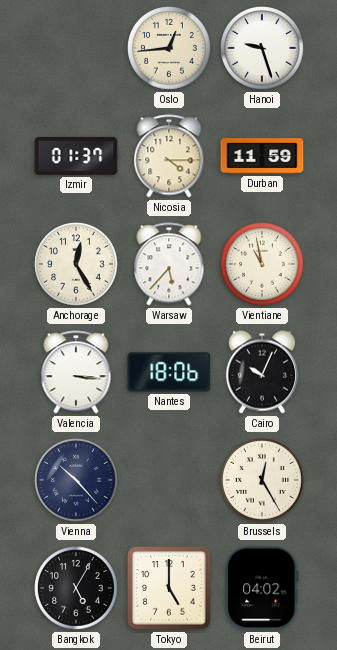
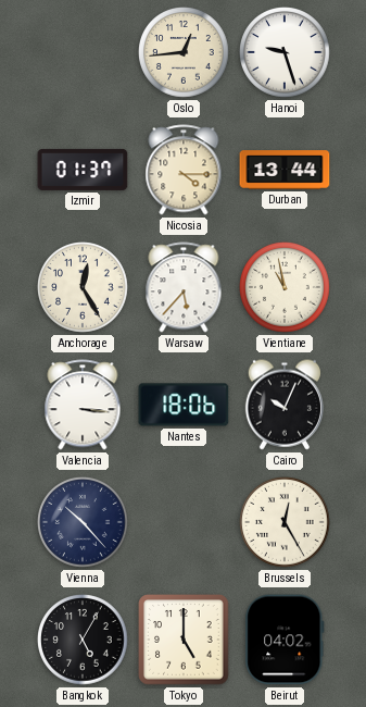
Durban: 11:59 -> 13:44
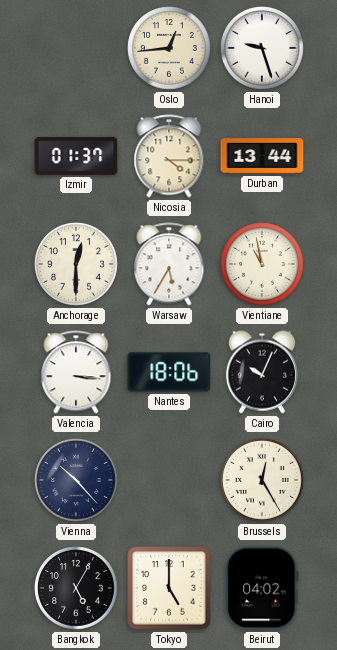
Anchorage: 12:25 -> 12:30
Warsaw: 5:37 -> 5:35
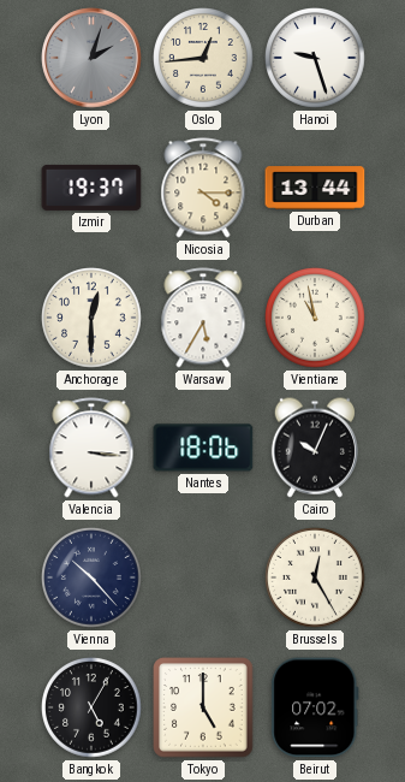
Lyon: none -> 2:03
Izmir: 01:37 -> 19:37
Beirut: 04:02 -> 07:02
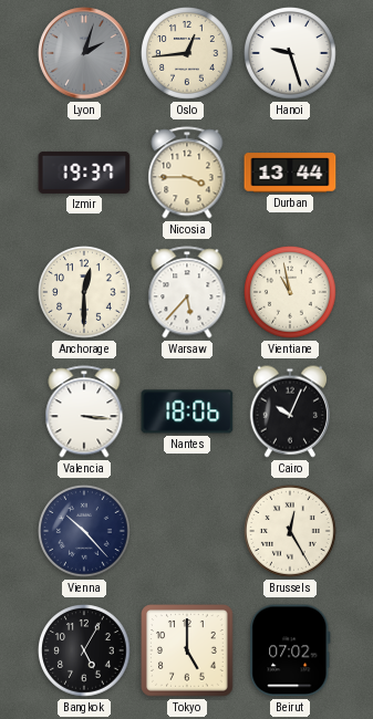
Nicosia: 4:15 -> 3:45
Warsaw: 5:35 -> 5:37
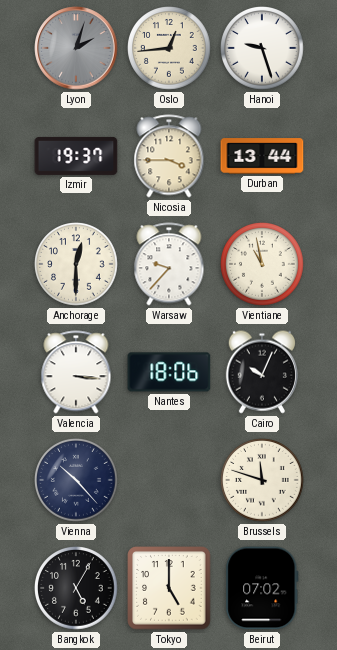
Warsaw: 5:37 -> 9:37
Brussels: 12:25 -> 11:48
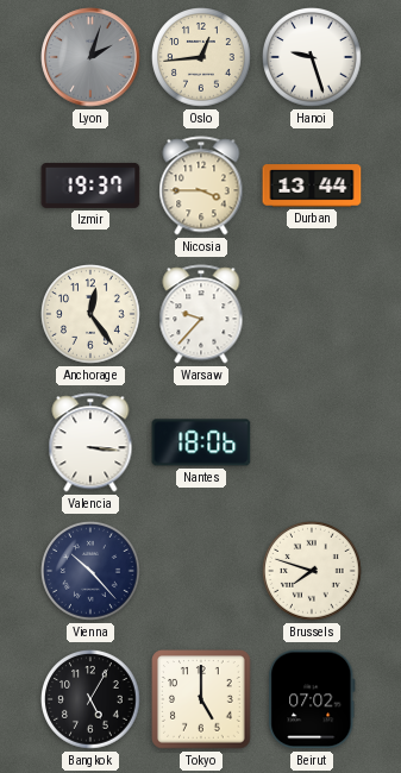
Anchorage: 12:30 -> 12:24
Vientiane: 10:58 -> none
Cairo: 10:04 -> none
Brussels: 11:48 -> 7:48
